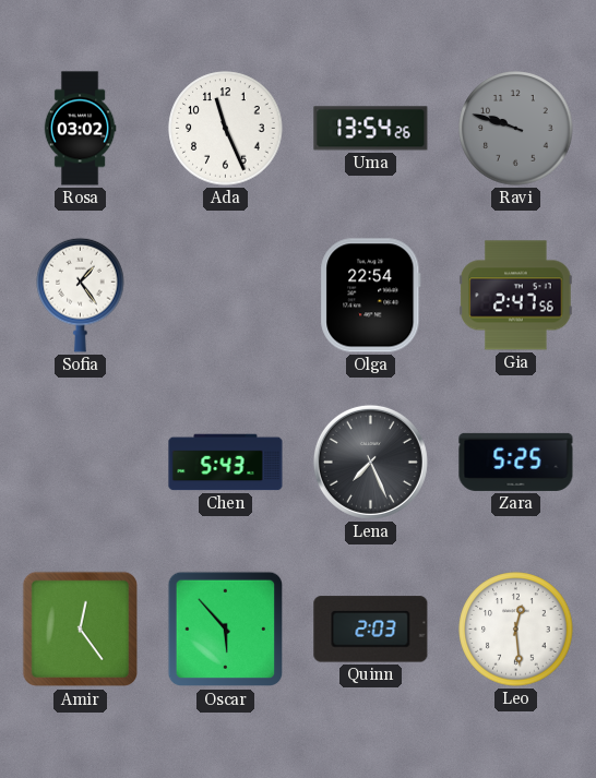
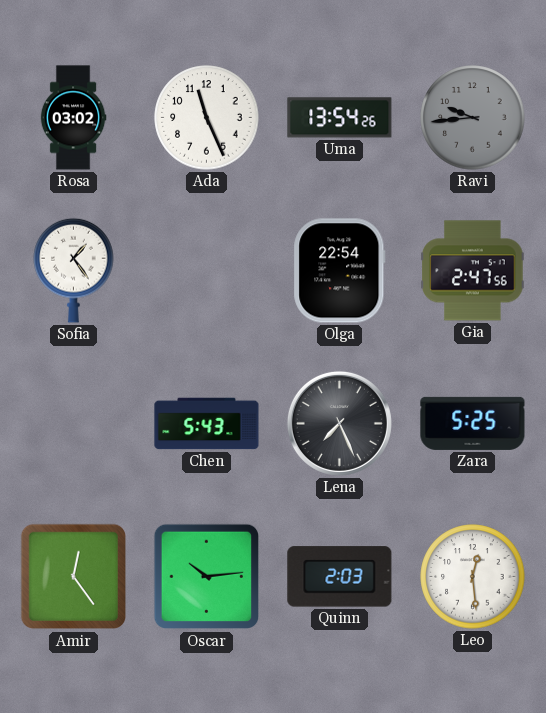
Ravi: 9:48 -> 9:44
Oscar: 5:53 -> 10:14
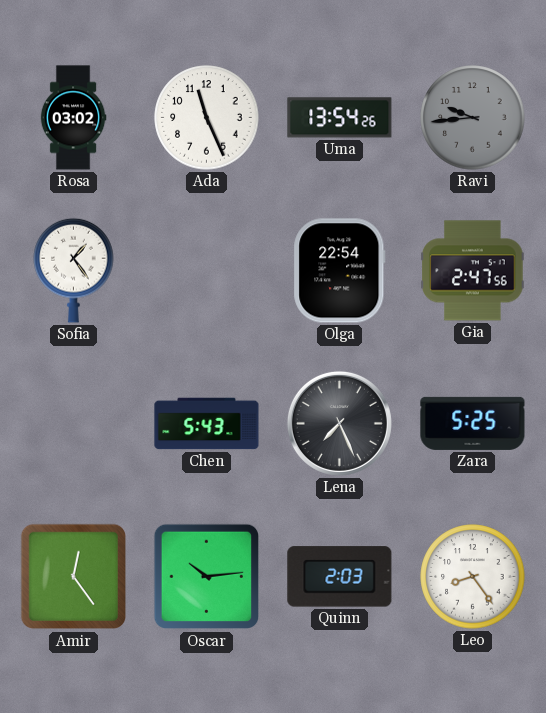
Leo: 12:29 -> 8:24
